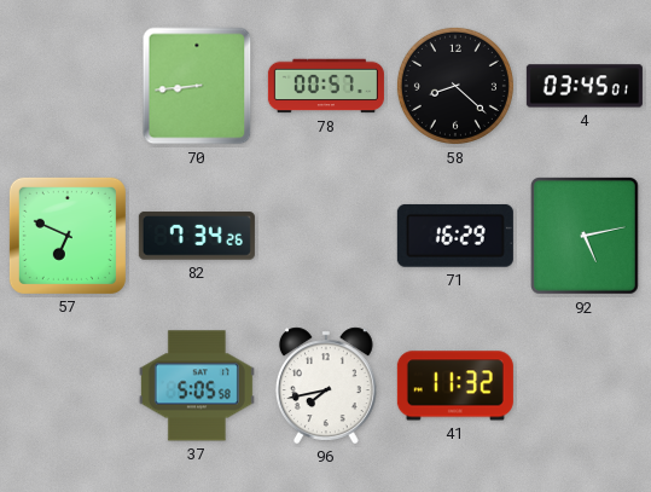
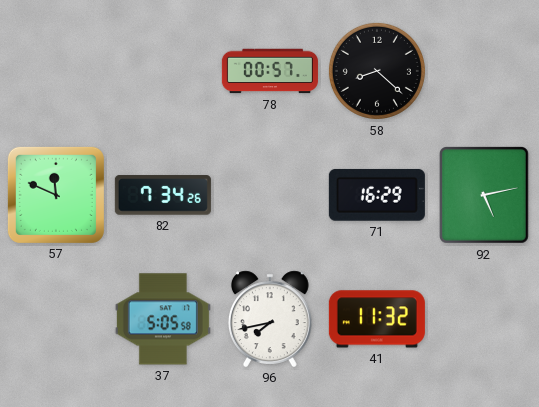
70: 8:44 -> none
4: 03:45 -> none
57: 6:49 -> 11:49
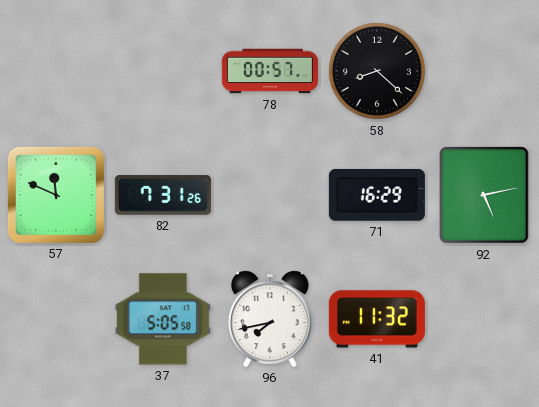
82: 7:34 -> 7:31
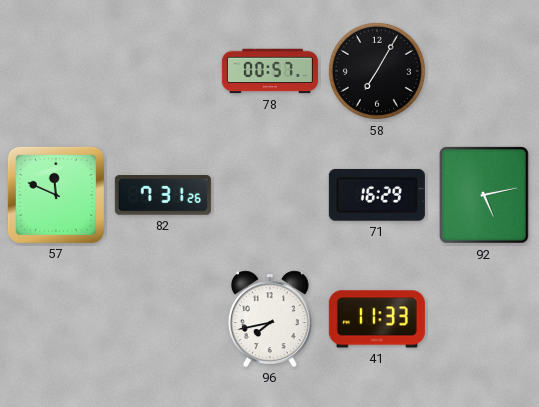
58: 8:22 -> 7:05
37: 5:05 -> none
41: 11:32 -> 11:33
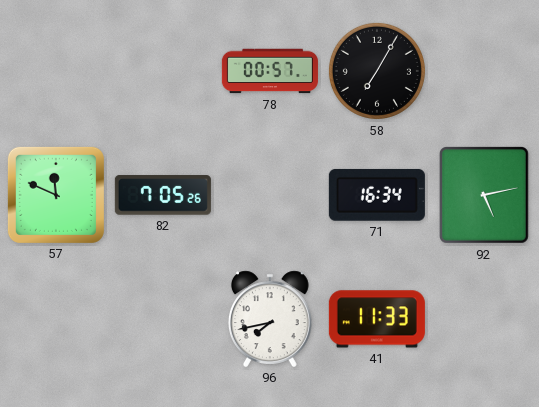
82: 7:31 -> 7:05
71: 16:29 -> 16:34
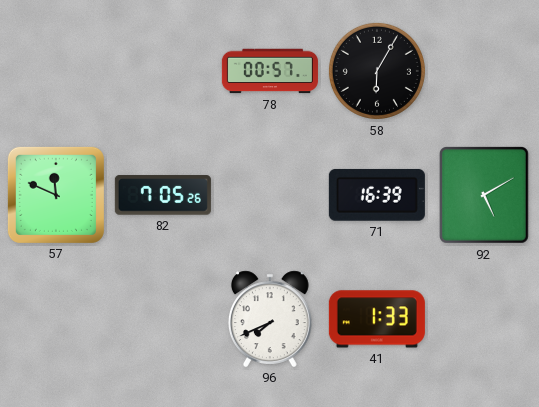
58: 7:05 -> 6:05
71: 16:34 -> 16:39
92: 5:13 -> 5:10
96: 7:43 -> 7:41
41: 11:33 -> 1:33
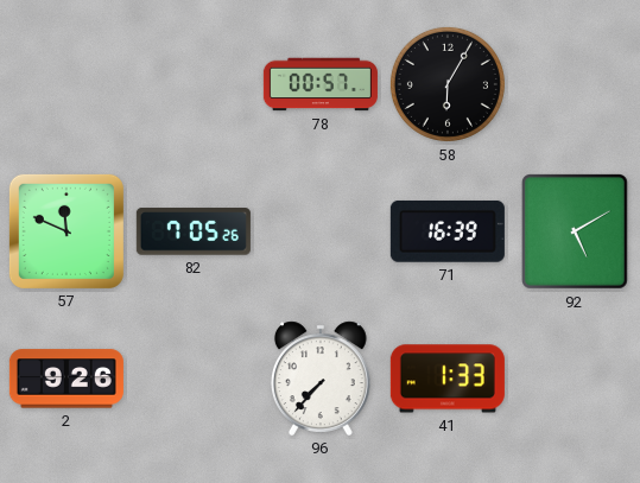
2: none -> 9:26
96: 7:41 -> 7:37
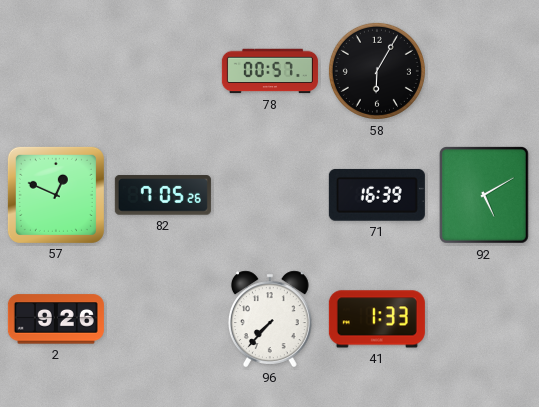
57: 11:49 -> 12:49
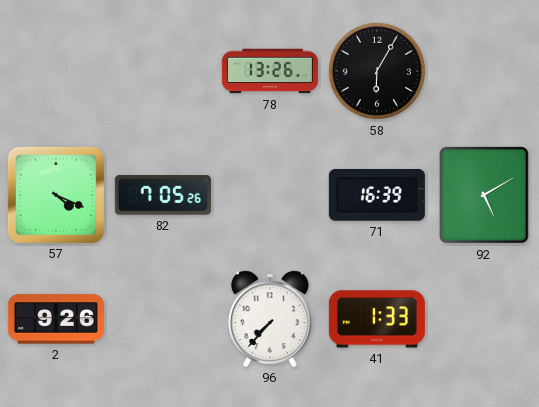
78: 00:57 -> 13:26
57: 12:49 -> 4:19
